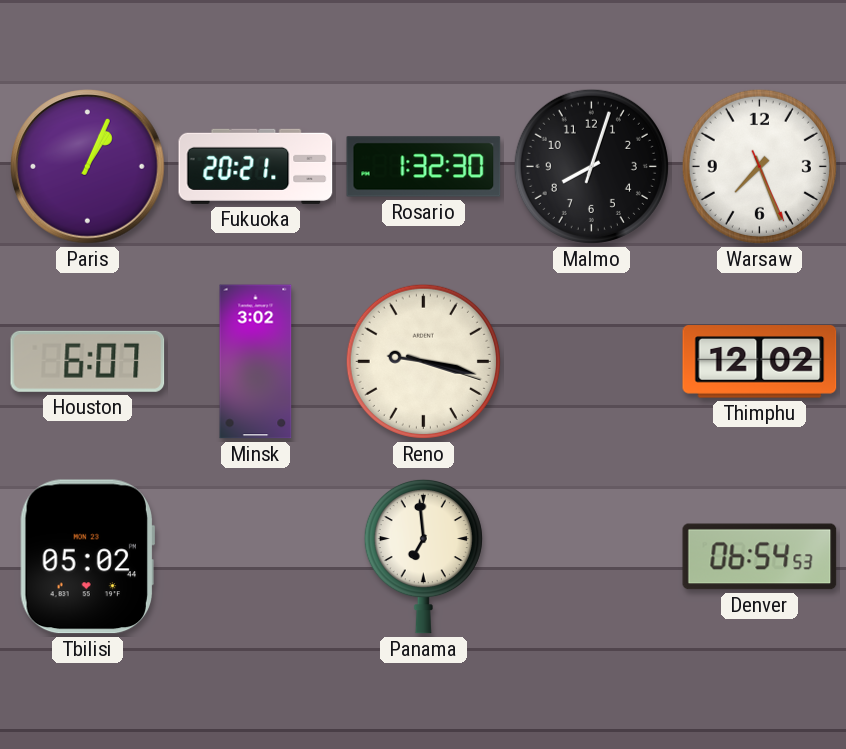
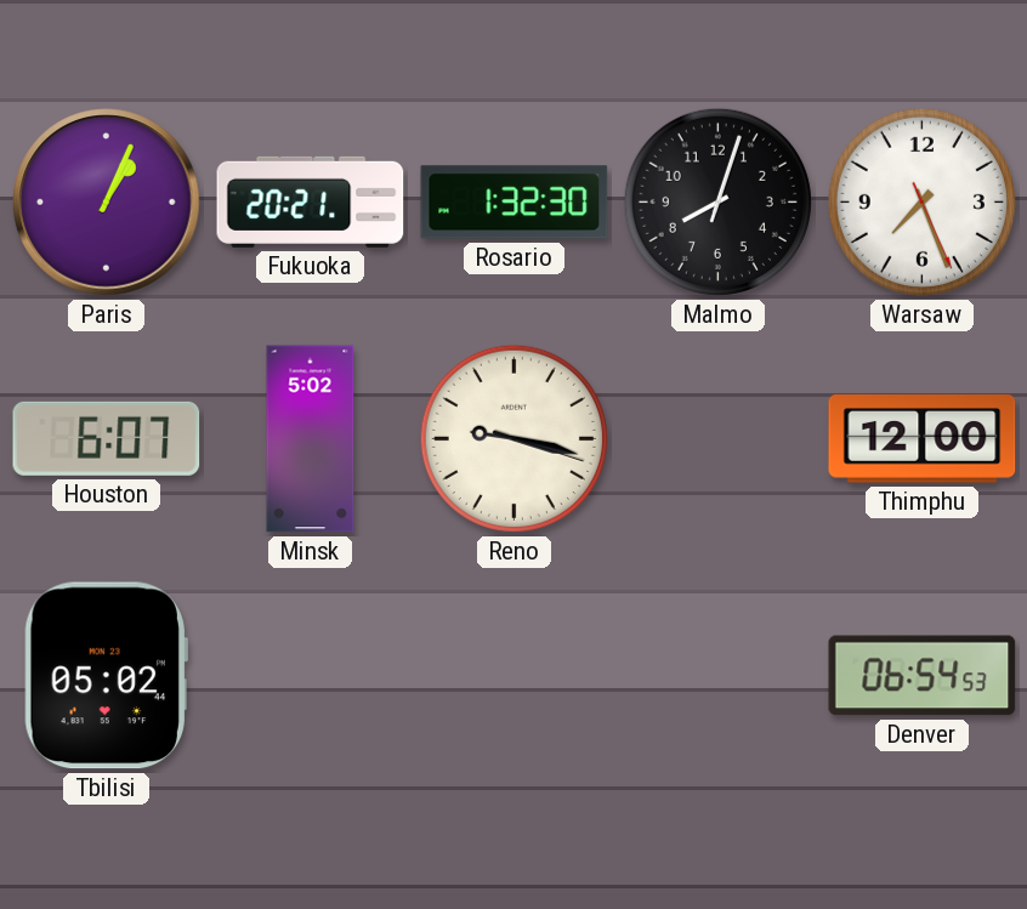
Minsk: 3:02 -> 5:02
Thimphu: 12:02 -> 12:00
Panama: 6:59 -> none
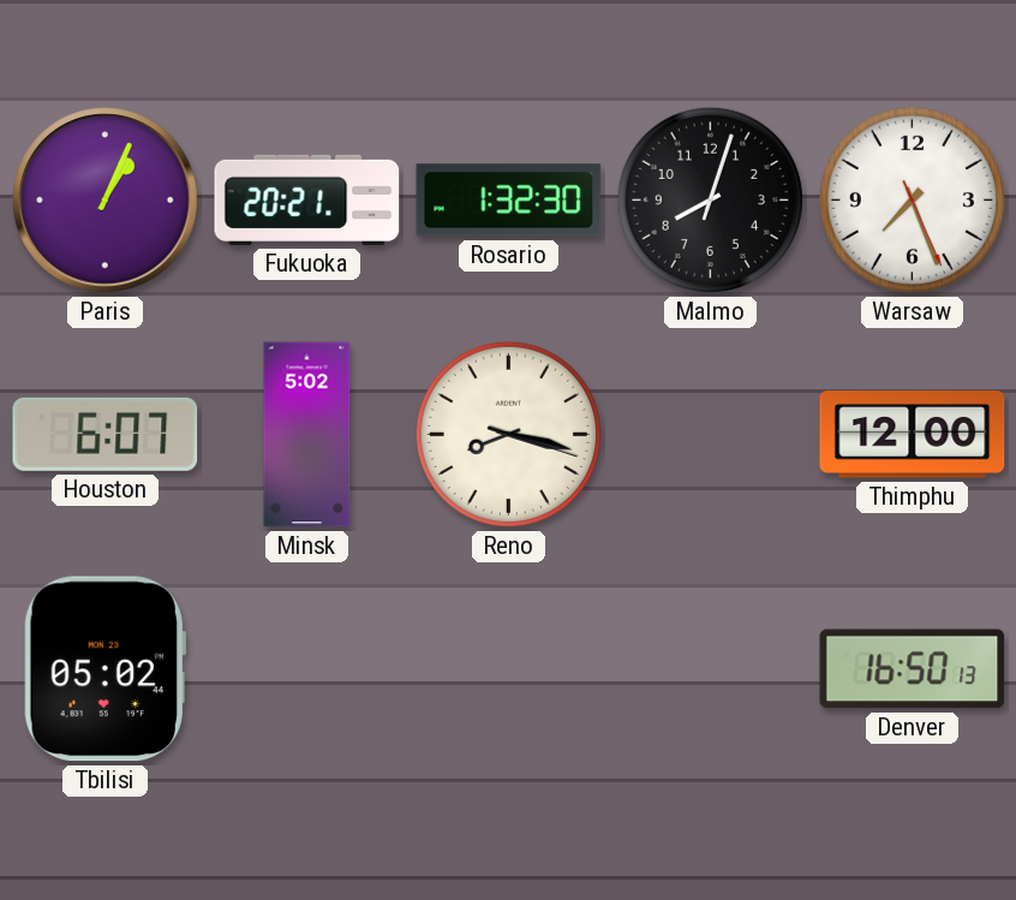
Reno: 9:17 -> 8:17
Denver: 06:54 -> 16:50
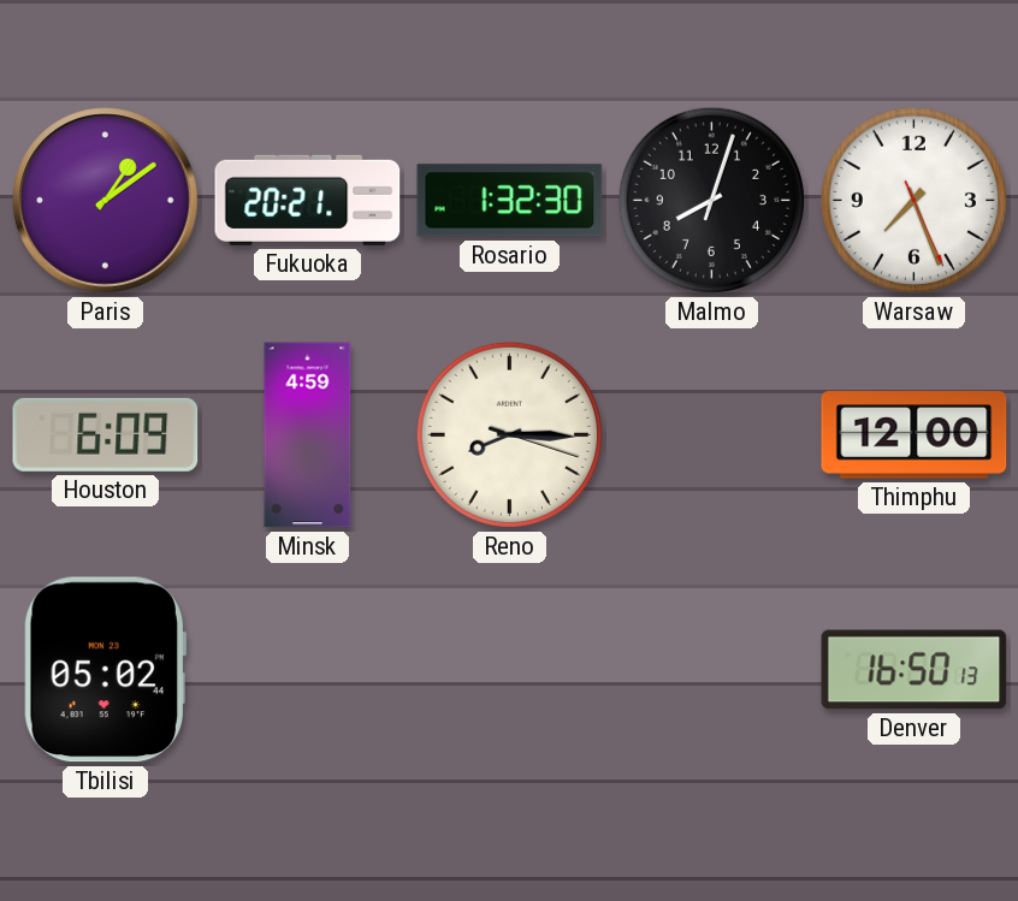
Paris: 1:04 -> 1:09
Houston: 6:07 -> 6:09
Minsk: 5:02 -> 4:59
Reno: 8:17 -> 8:15
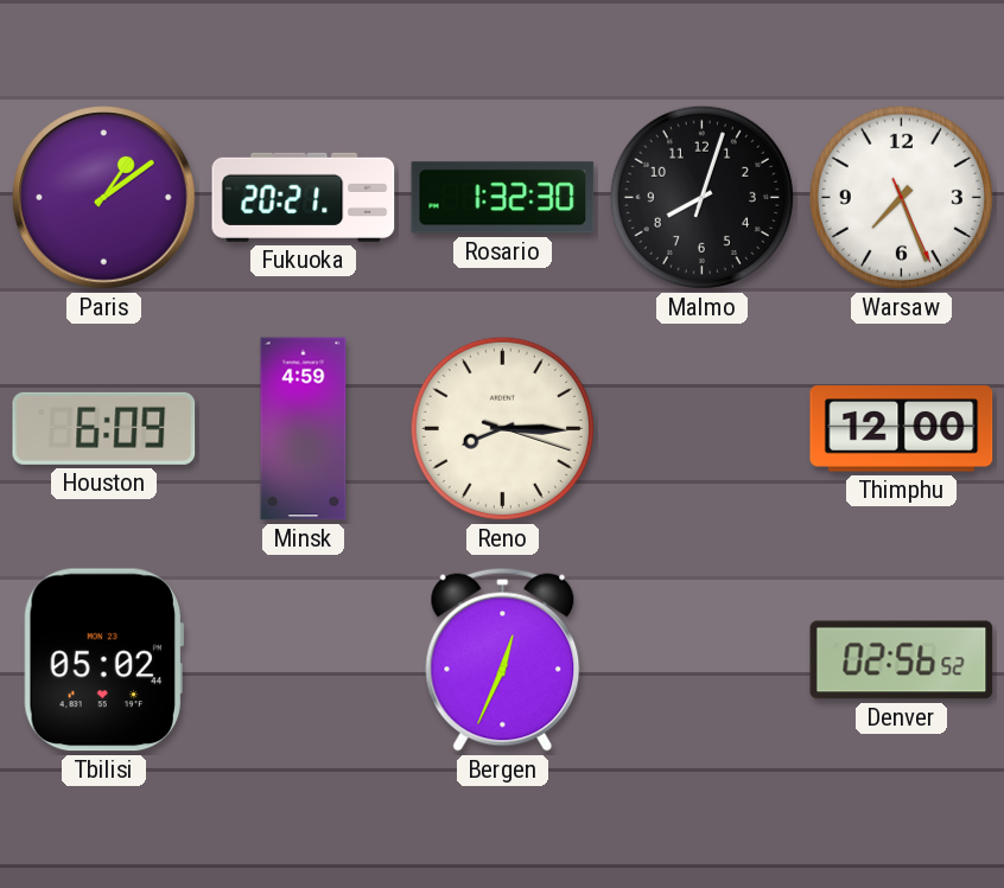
Bergen: none -> 12:34
Denver: 16:50 -> 02:56
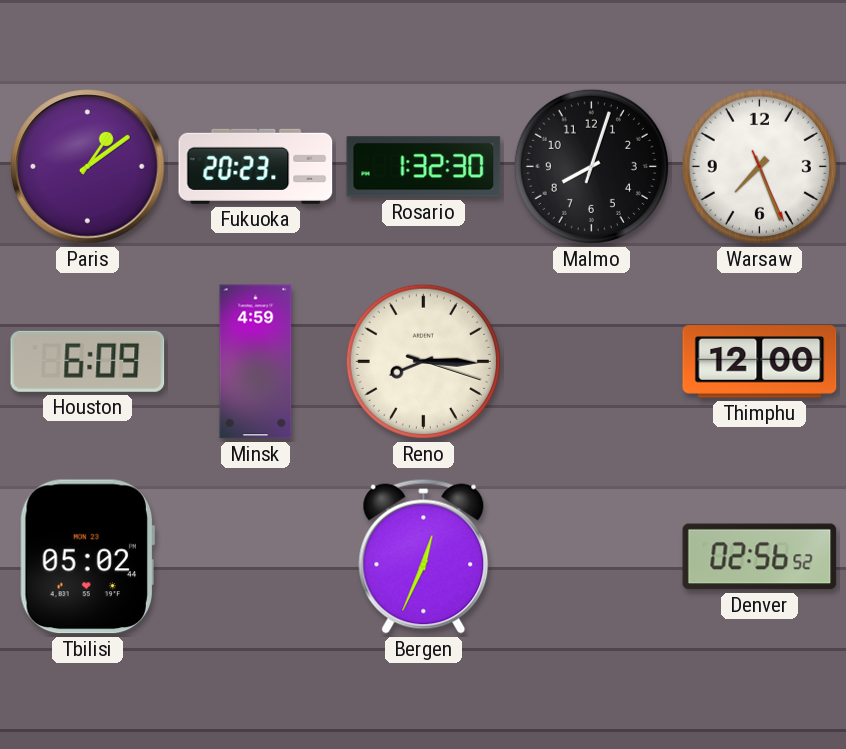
Fukuoka: 20:21 -> 20:23
